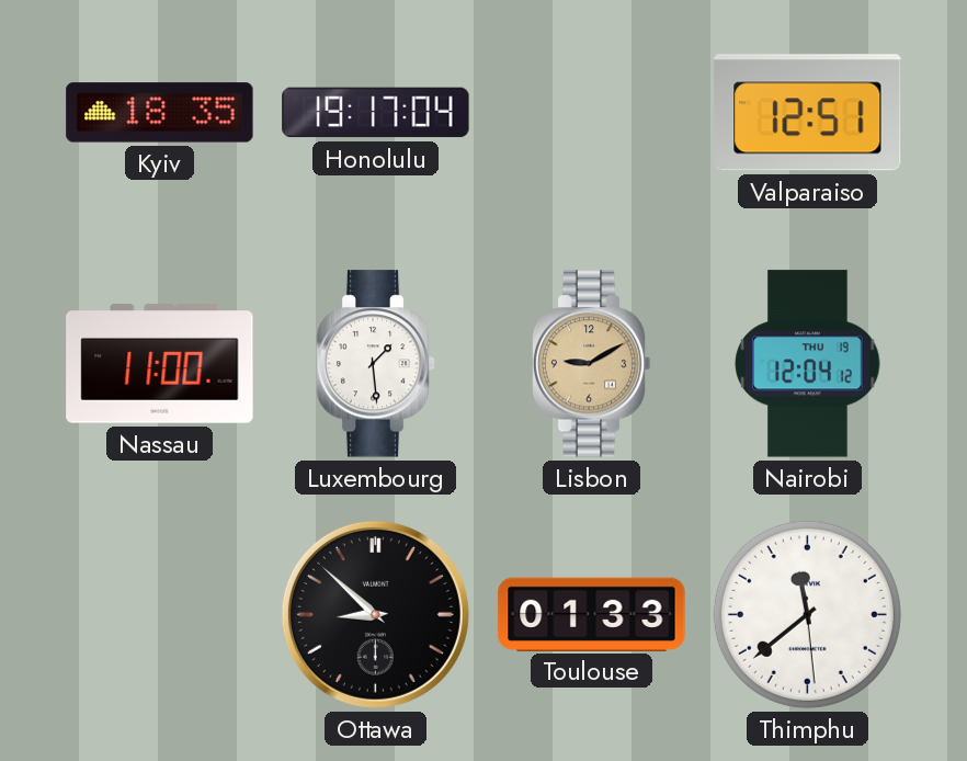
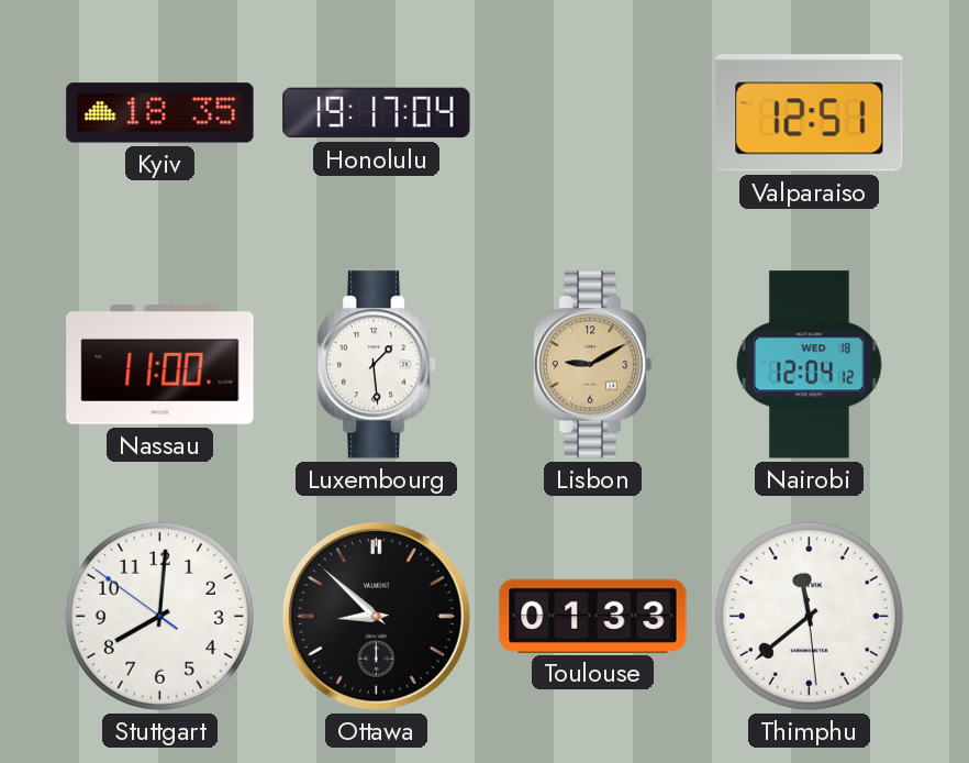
Nairobi date: THU 19 -> WED 18
Stuttgart: none -> 8:00
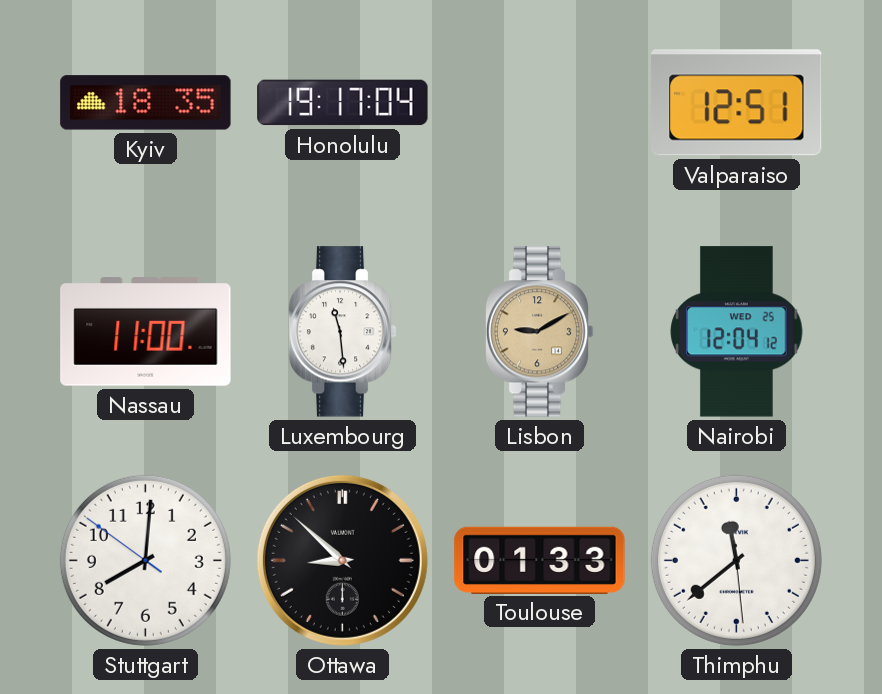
Luxembourg: 1:29 -> 11:29
Nairobi date: WED 18 -> WED 25
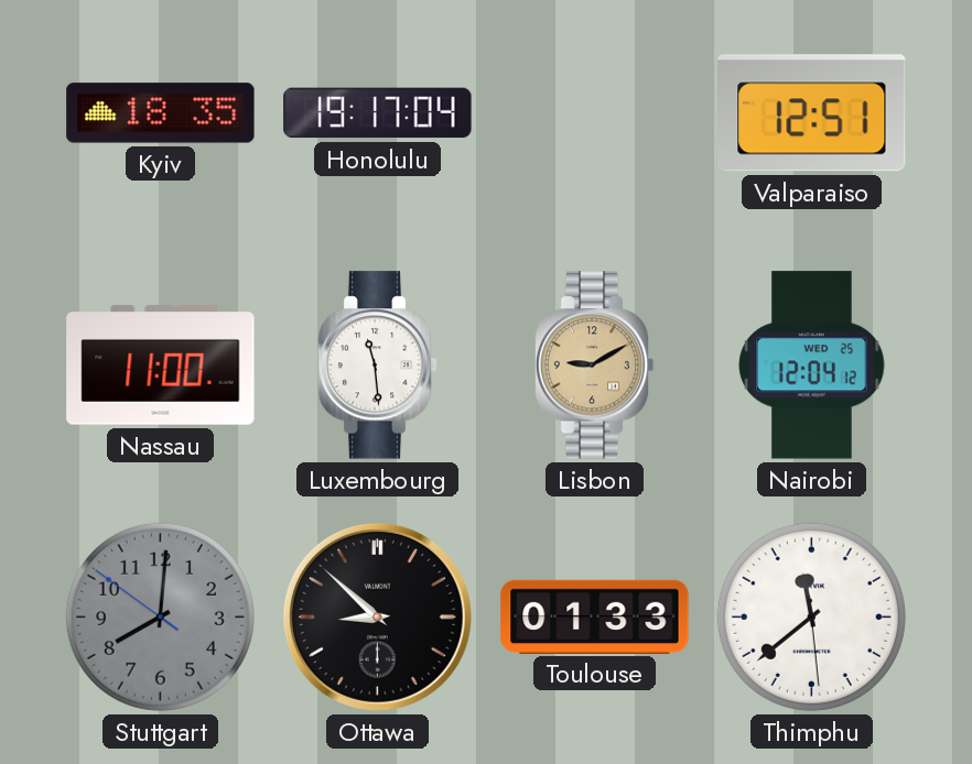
Stuttgart dial: white -> grey
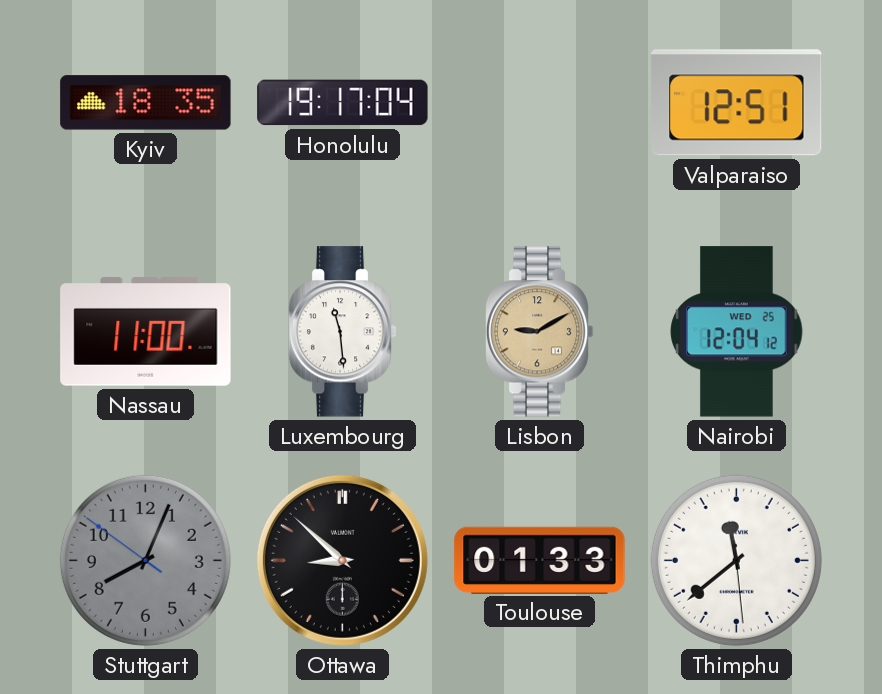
Stuttgart: 8:00 -> 8:03
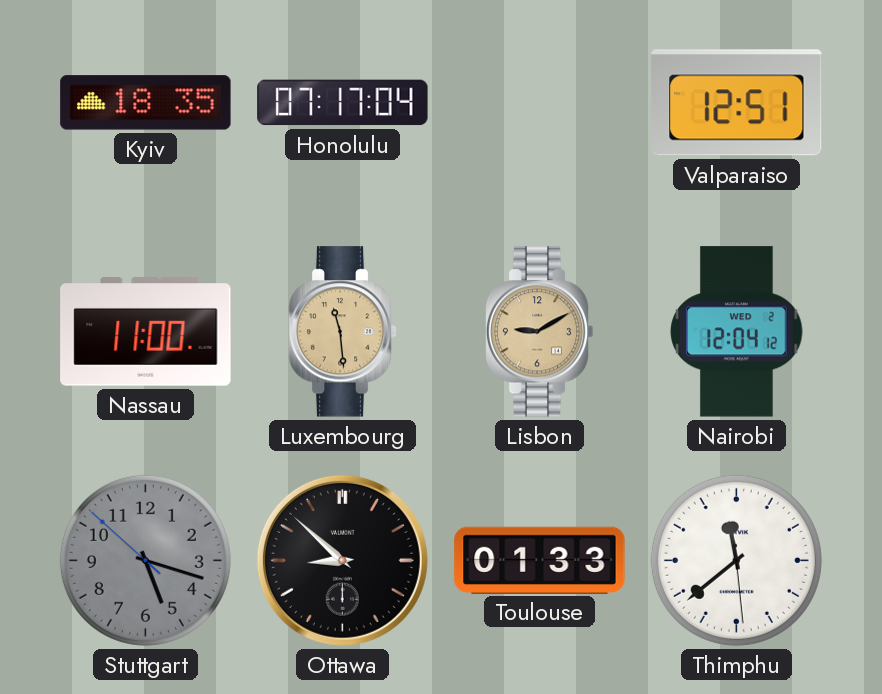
Honolulu: 19:17 -> 07:17
Luxembourg dial: white -> champagne
Nairobi date: WED 25 -> WED 2
Stuttgart: 8:03 -> 5:17
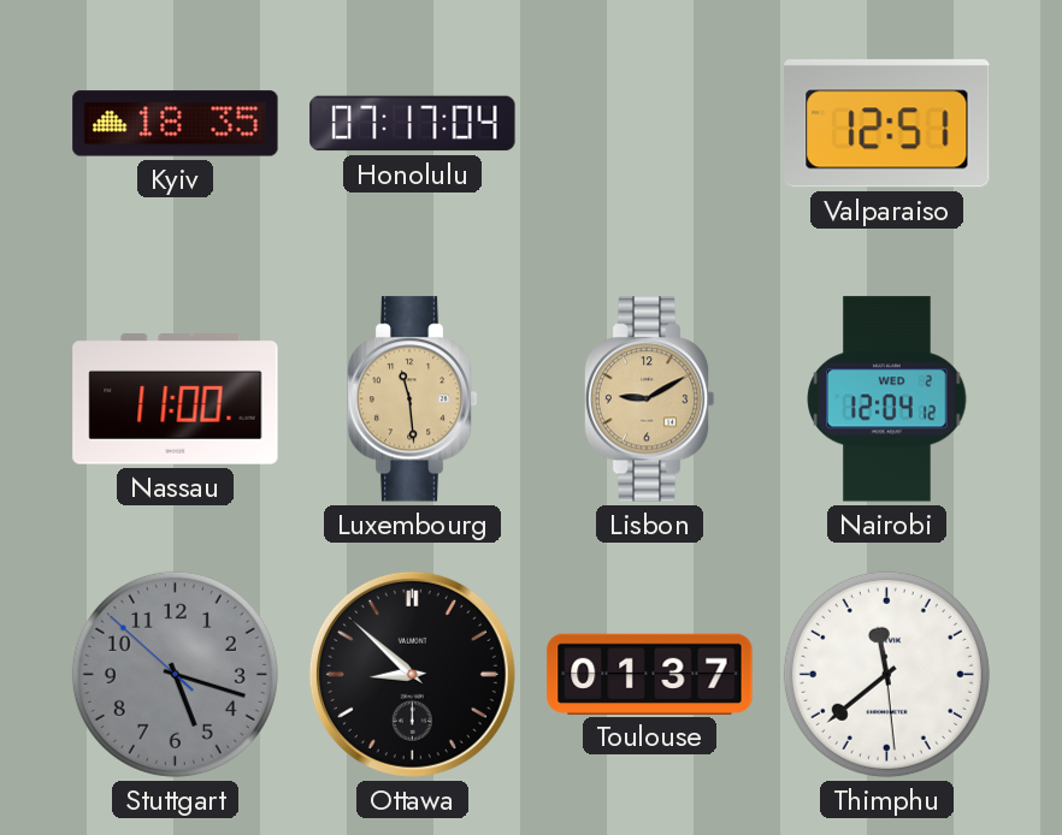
Toulouse: 01:33 -> 01:37
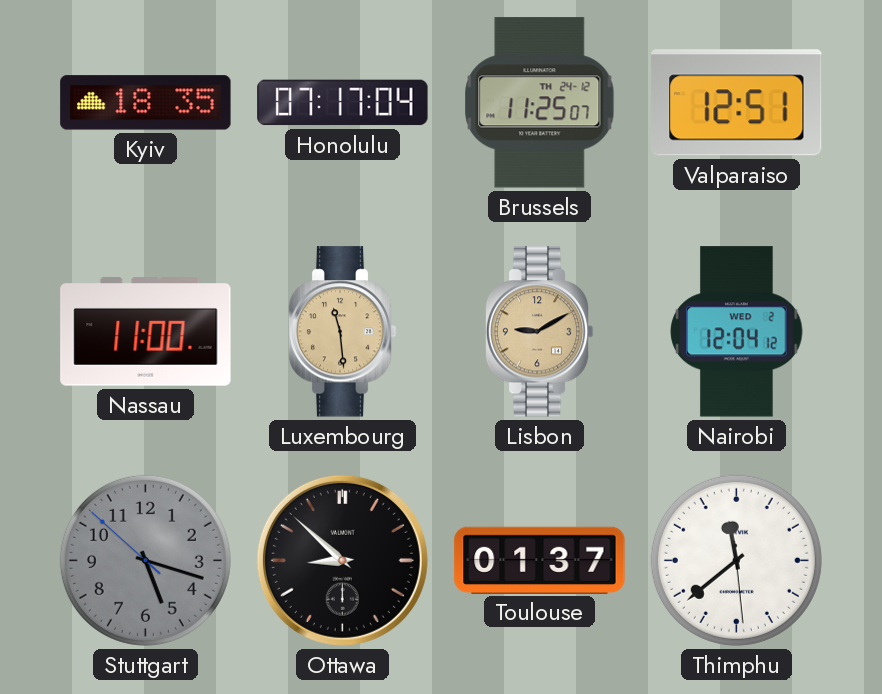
Brussels: none -> 11:25
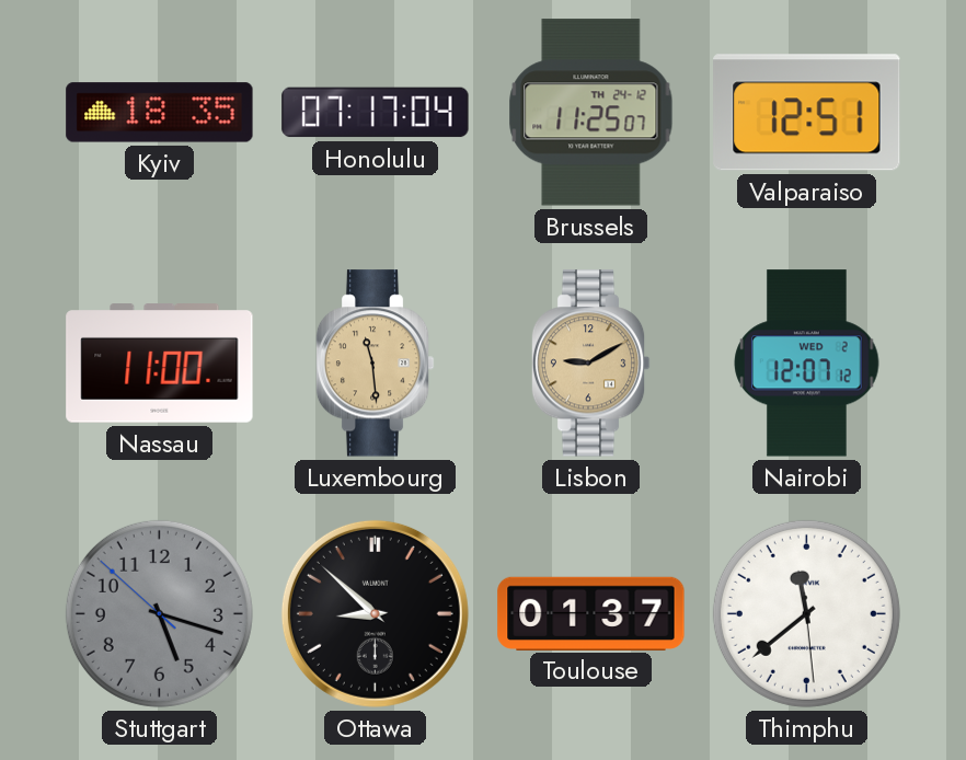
Nairobi: 12:04 -> 12:07
